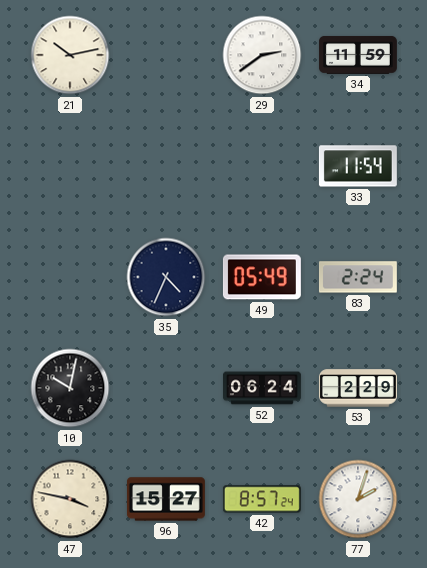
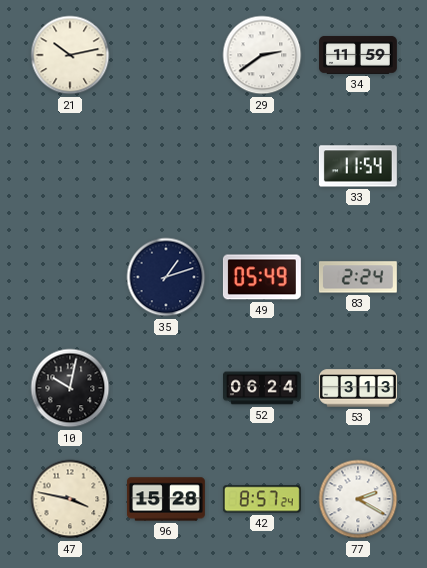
35: 4:34 -> 1:12
53: 2:29 -> 3:13
96: 15:27 -> 15:28
77: 2:03 -> 2:20
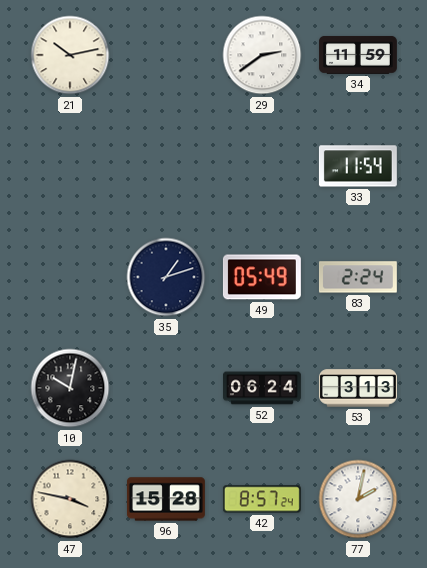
77: 2:20 -> 2:02
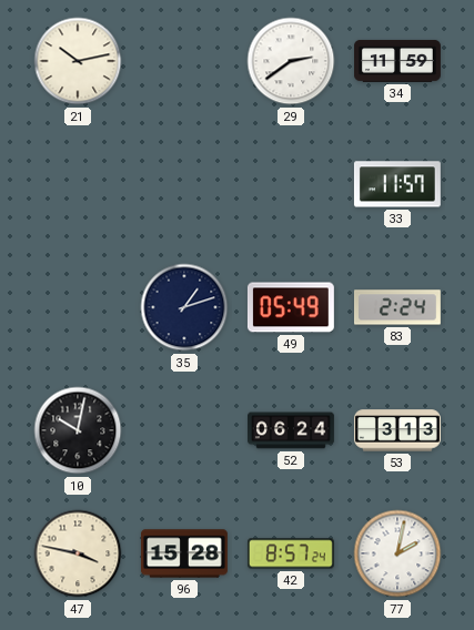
33: 11:54 -> 11:57
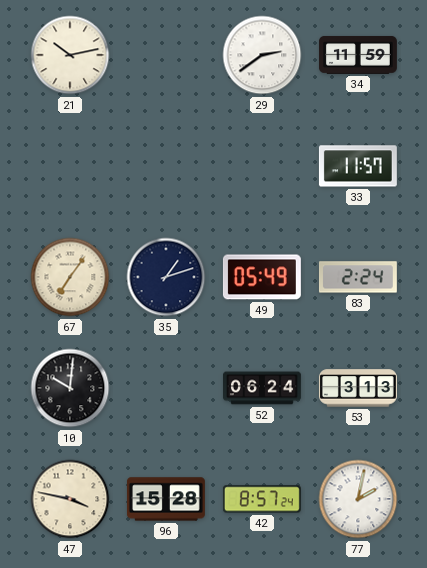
67: none -> 7:06
10: 10:02 -> 10:01
